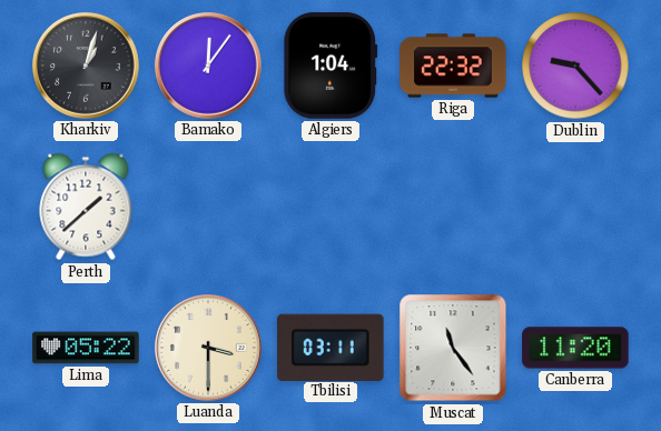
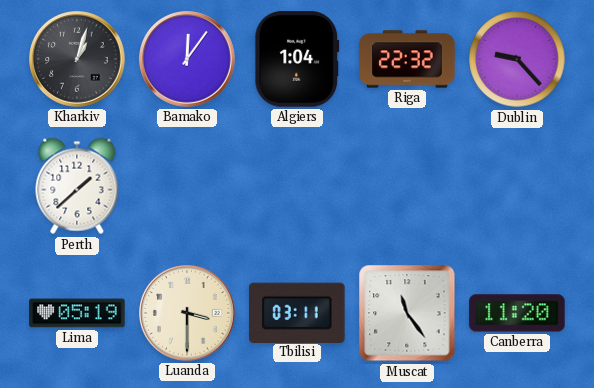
Lima: 05:22 -> 05:19
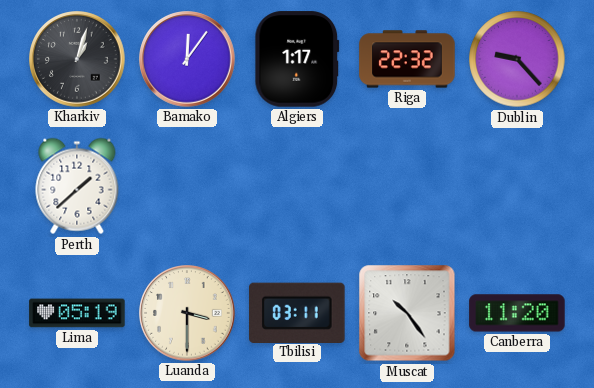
Algiers: 1:04 -> 1:17
Muscat: 11:24 -> 10:24
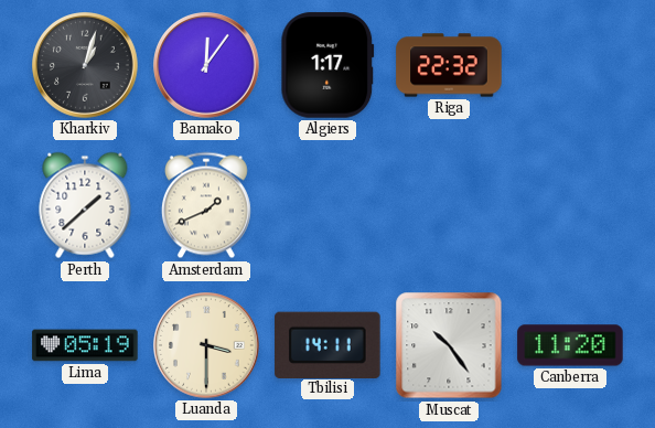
Dublin: 9:23 -> none
Amsterdam: none -> 1:41
Tbilisi: 03:11 -> 14:11
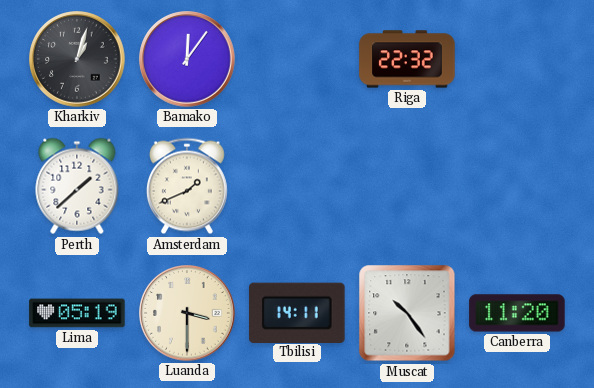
Algiers: 1:17 -> none
